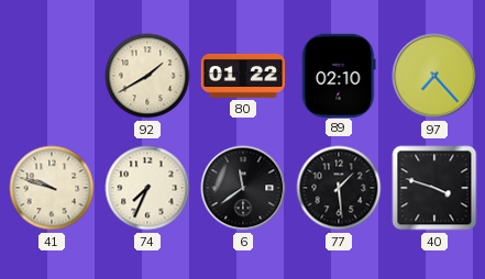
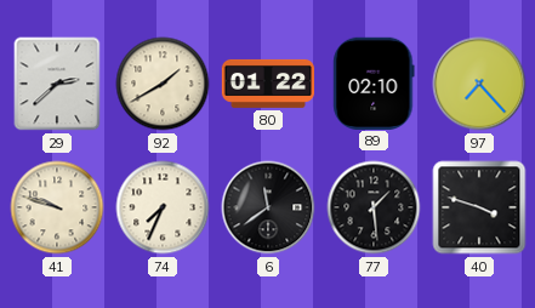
29: none -> 2:38
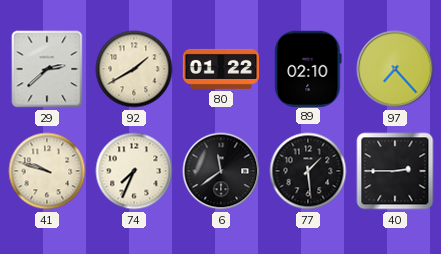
40: 3:48 -> 2:45
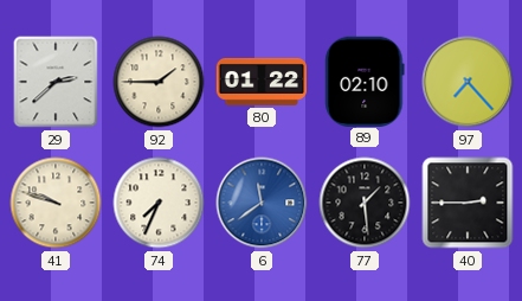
92: 1:40 -> 1:45
6 dial: black -> blue
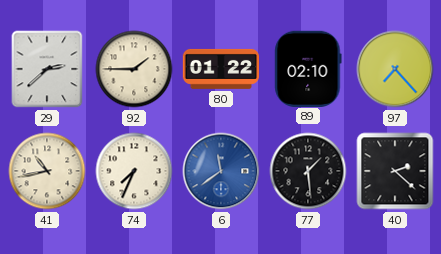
41: 9:48 -> 10:43
40: 2:45 -> 2:22
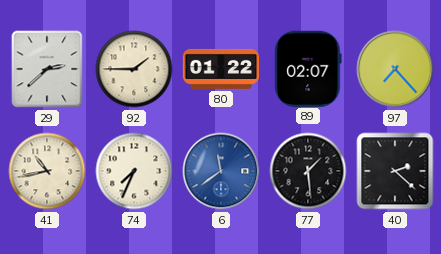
89: 02:10 -> 02:07
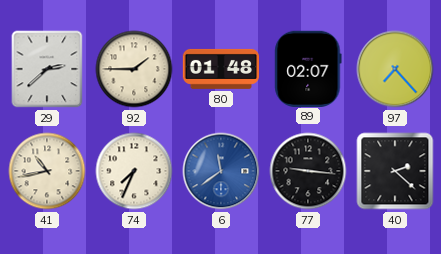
80: 01:22 -> 01:48
77: 1:29 -> 9:16
